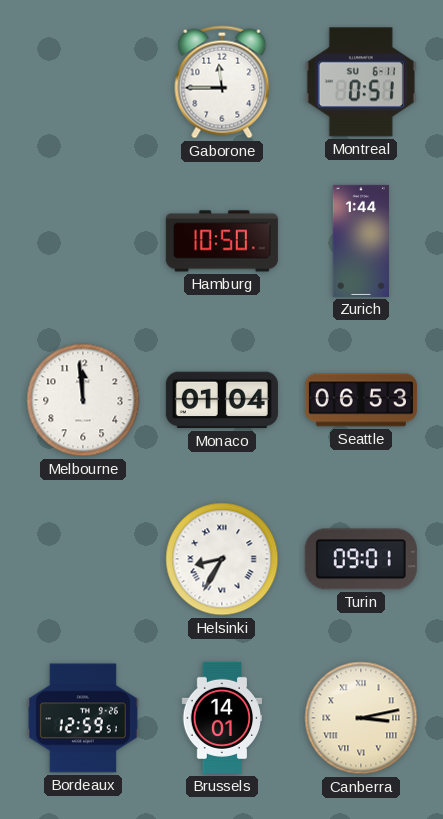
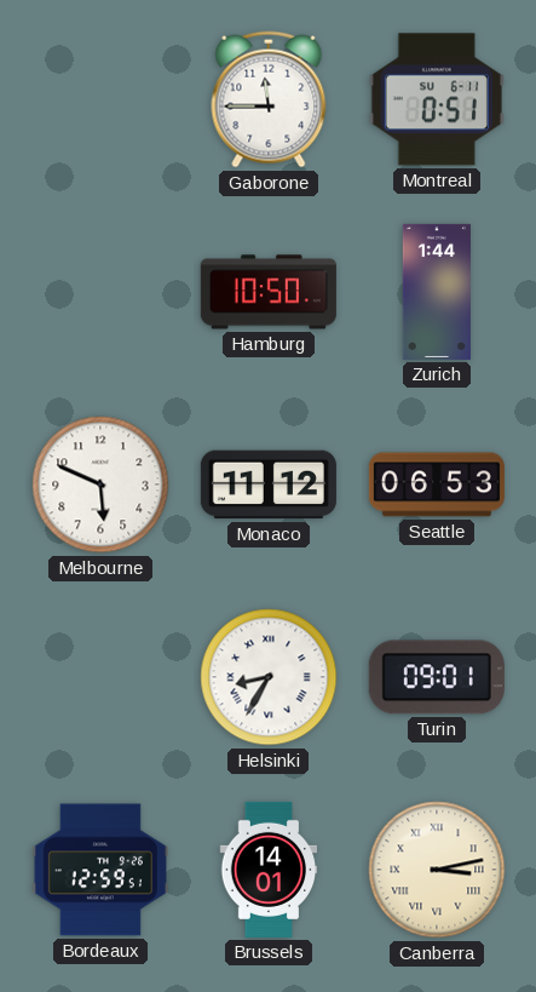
Melbourne: 11:59 -> 5:49
Monaco: 01:04 -> 11:12
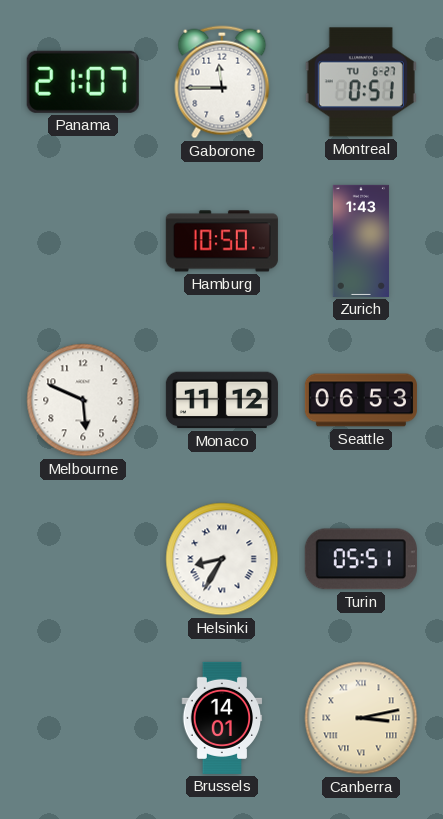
Panama: none -> 21:07
Montreal date: SU 6-11 -> TU 6-27
Zurich: 1:44 -> 1:43
Turin: 09:01 -> 05:51
Bordeaux: 12:59 -> none
